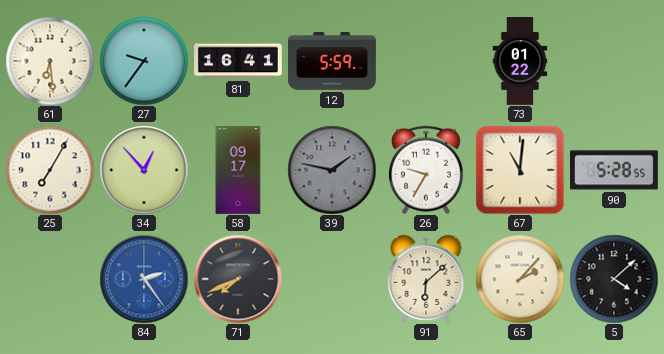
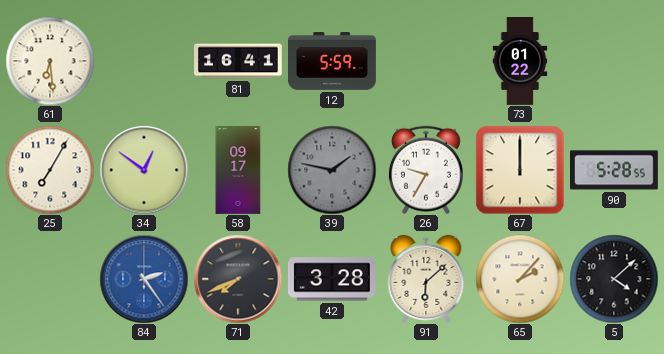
27: 9:36 -> none
34: 12:53 -> 12:51
67: 11:01 -> 12:00
42: none -> 3:28
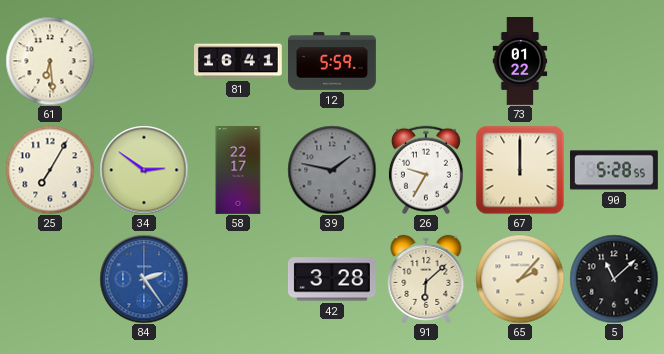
34: 12:51 -> 2:51
58: 09:17 -> 22:17
71: 7:41 -> none
5: 4:08 -> 11:08
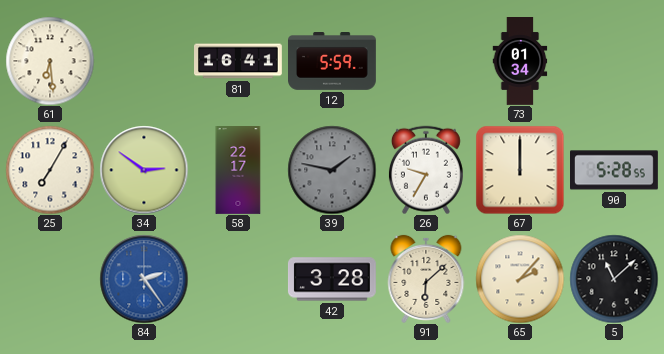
73: 01:22 -> 01:34
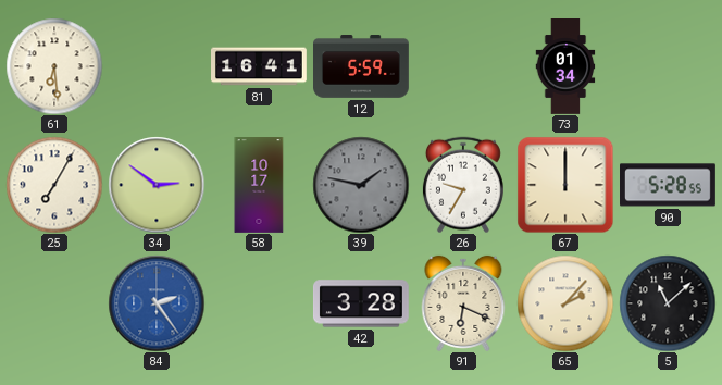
58: 22:17 -> 10:17
91: 6:08 -> 6:19
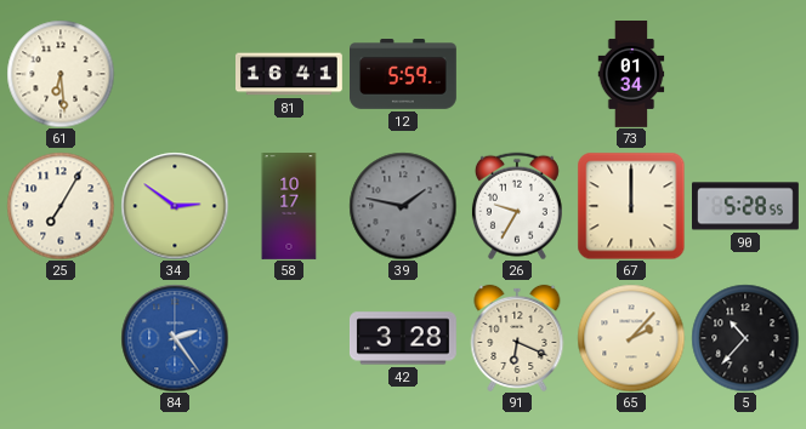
5: 11:08 -> 10:37
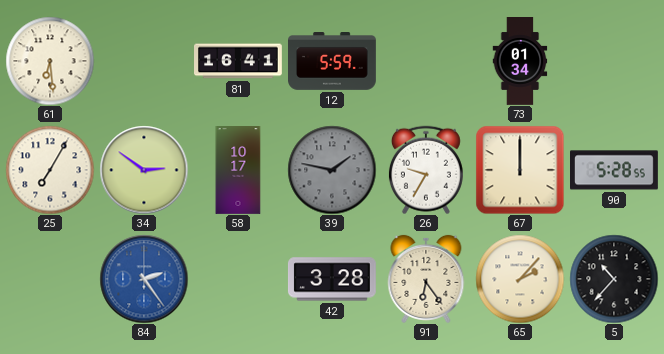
91: 6:19 -> 6:24
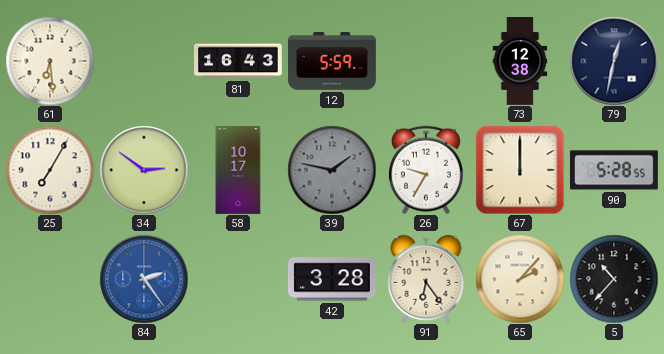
81: 16:41 -> 16:43
73: 01:34 -> 12:38
79: none -> 12:32
